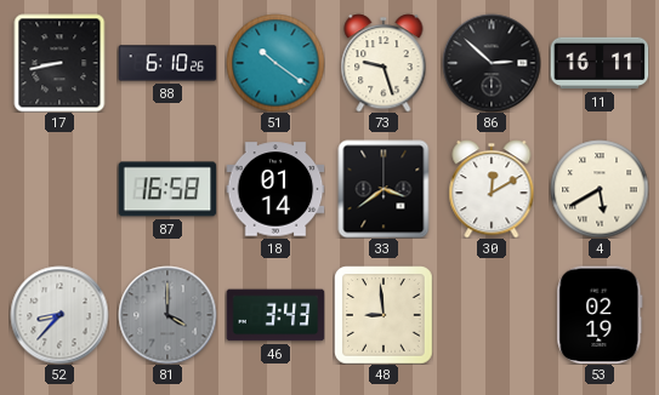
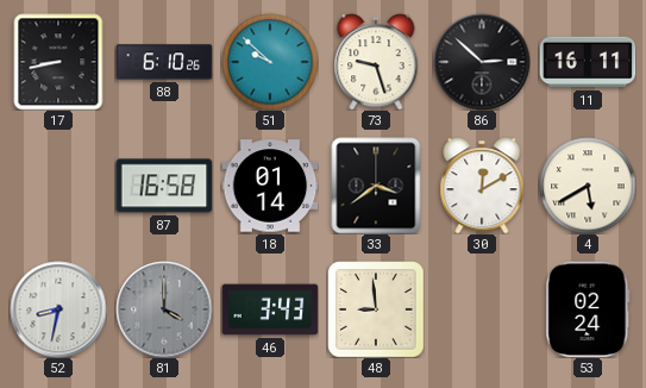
51: 10:21 -> 9:52
52: 8:37 -> 8:32
53: 02:19 -> 02:24
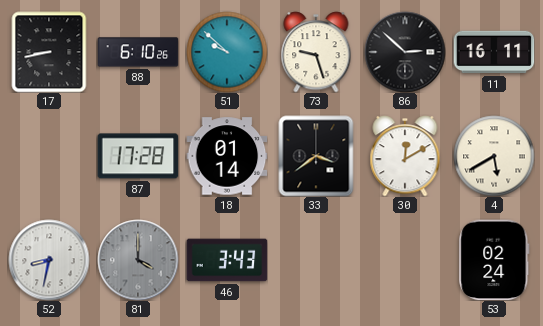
87: 16:58 -> 17:28
48: 8:59 -> none
